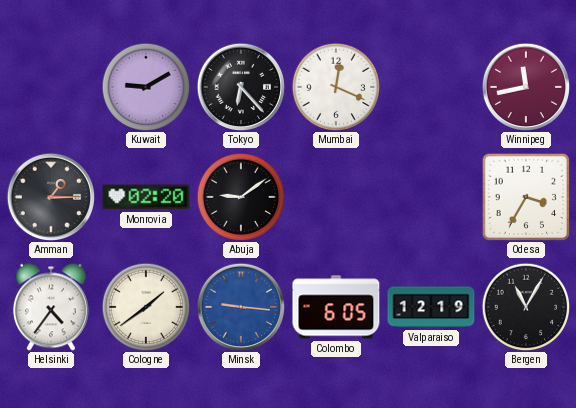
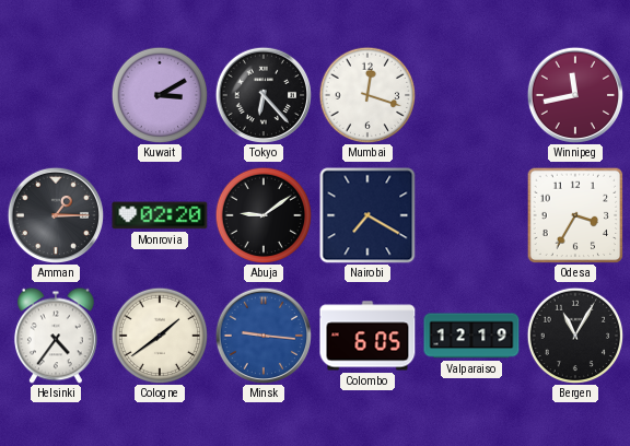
Kuwait: 9:10 -> 3:10
Mumbai: 12:19 -> 12:18
Nairobi: none -> 7:20
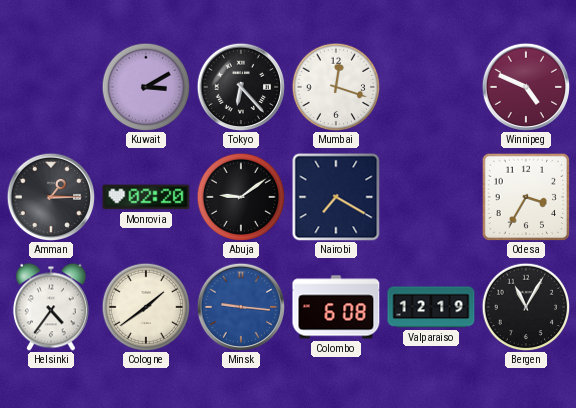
Winnipeg: 11:43 -> 4:49
Colombo: 6:05 -> 6:08
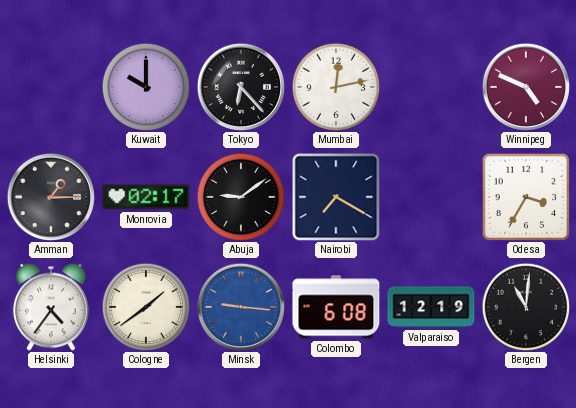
Kuwait: 3:10 -> 10:00
Mumbai: 12:18 -> 12:13
Monrovia: 02:20 -> 02:17
Bergen: 11:05 -> 11:01
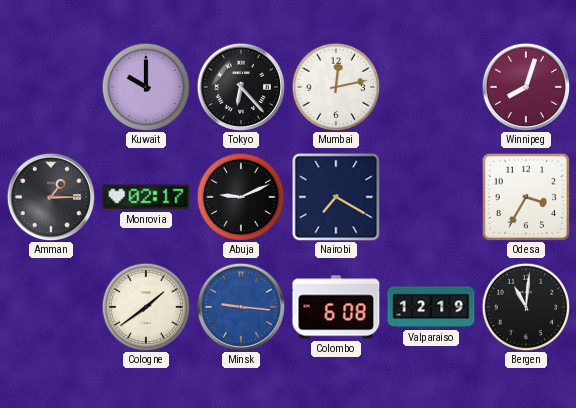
Winnipeg: 4:49 -> 8:03
Abuja: 9:09 -> 9:11
Helsinki: 4:36 -> none
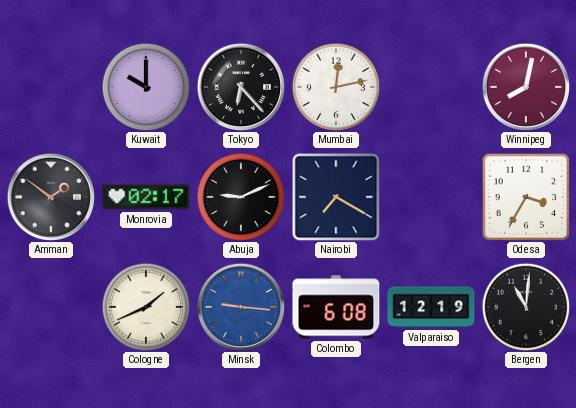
Winnipeg: 8:03 -> 8:02
Amman: 1:15 -> 1:51
Cologne: 1:39 -> 1:41
